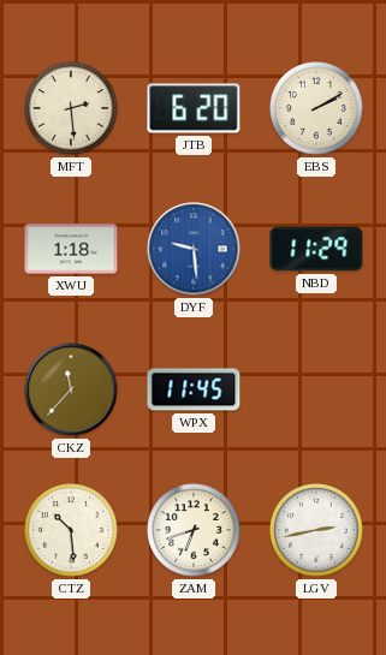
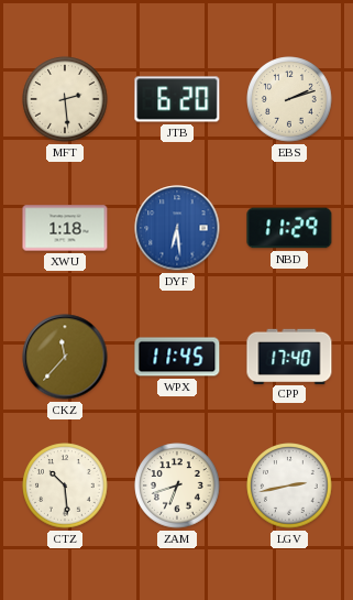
EBS: 2:10 -> 2:12
DYF: 9:29 -> 6:29
CPP: none -> 17:40
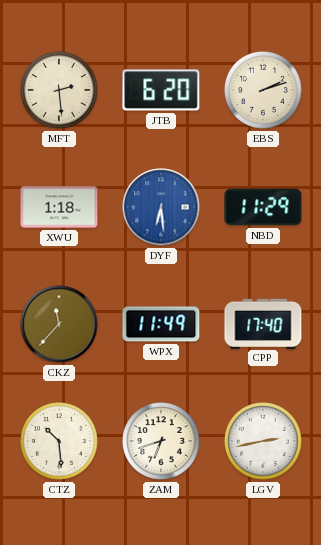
WPX: 11:45 -> 11:49
